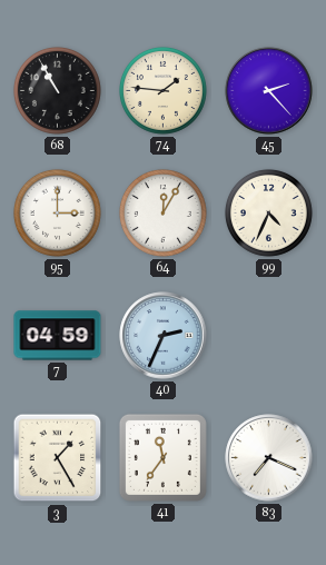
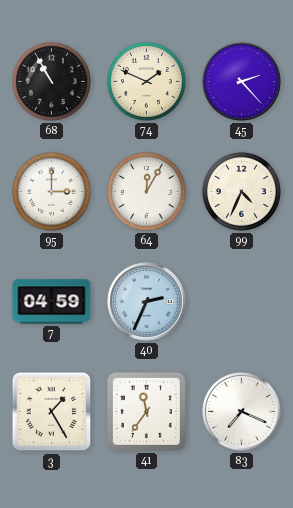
74: 1:46 -> 1:49
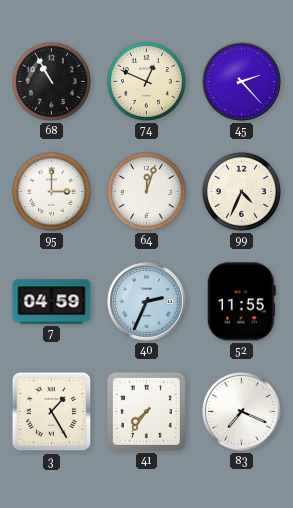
74: 1:49 -> 12:49
64: 12:05 -> 12:03
52: none -> 11:55
41: 11:36 -> 7:36
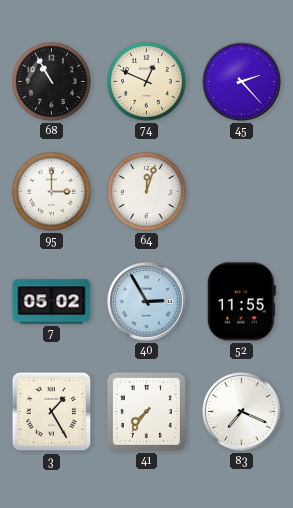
99: 4:34 -> none
7: 04:59 -> 05:02
40: 2:34 -> 2:55
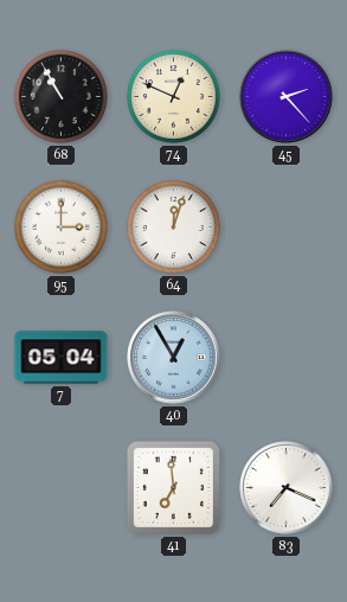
7: 05:02 -> 05:04
40: 2:55 -> 12:55
52: 11:55 -> none
3: 1:25 -> none
41: 7:36 -> 6:59
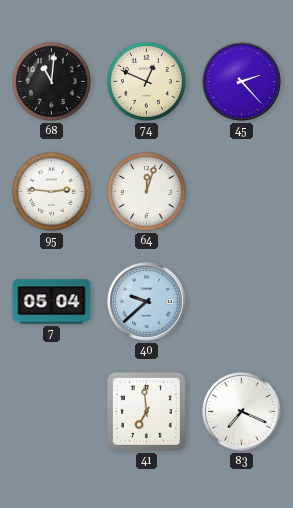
68: 10:55 -> 11:01
95: 3:00 -> 2:46
40: 12:55 -> 9:38
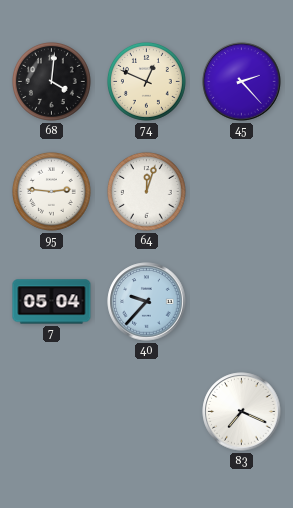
68: 11:01 -> 4:01
40: 9:38 -> 9:37
41: 6:59 -> none
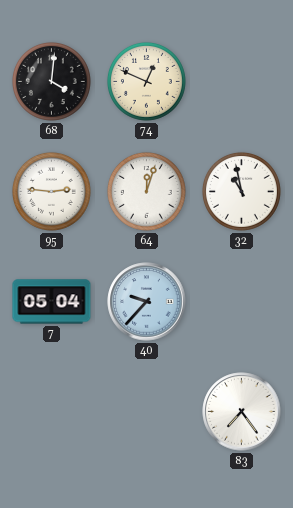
45: 2:23 -> none
32: none -> 10:58
83: 7:19 -> 7:24
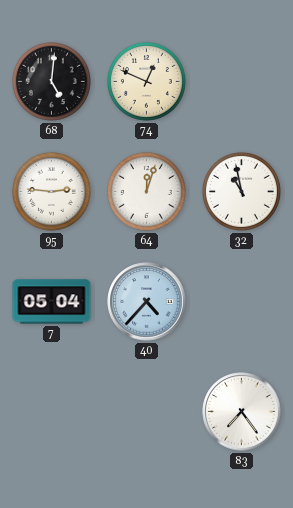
68: 4:01 -> 5:01
40: 9:37 -> 4:37
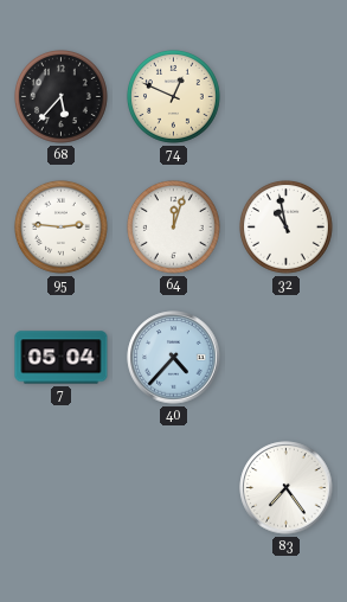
68: 5:01 -> 5:37
